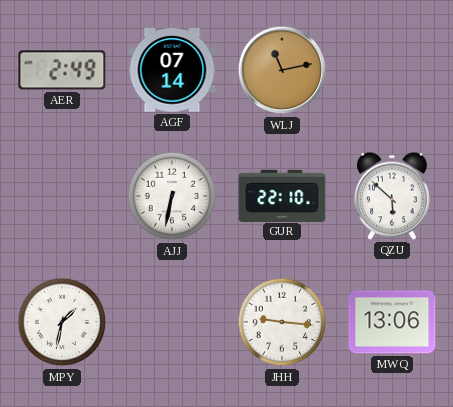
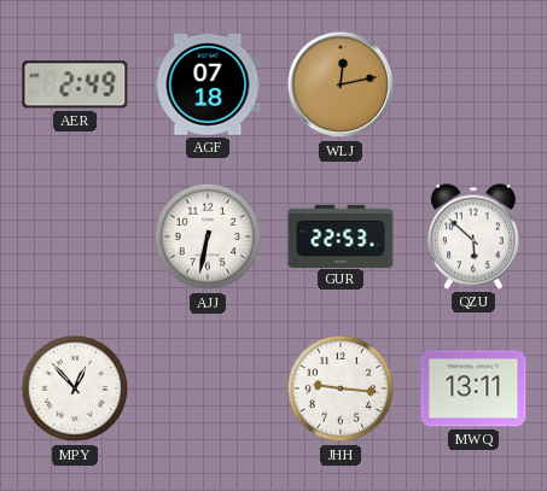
AGF: 07:14 -> 07:18
WLJ: 11:13 -> 12:13
GUR: 22:10 -> 22:53
MPY: 1:32 -> 12:53
MWQ: 13:06 -> 13:11
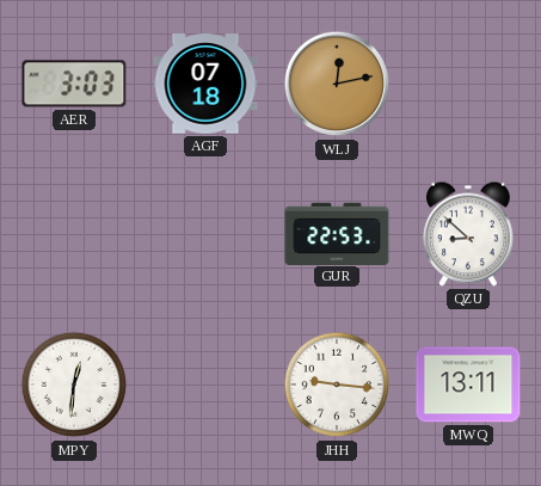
AER: 2:49 -> 3:03
AJJ: 6:32 -> none
QZU: 5:52 -> 8:52
MPY: 12:53 -> 12:31
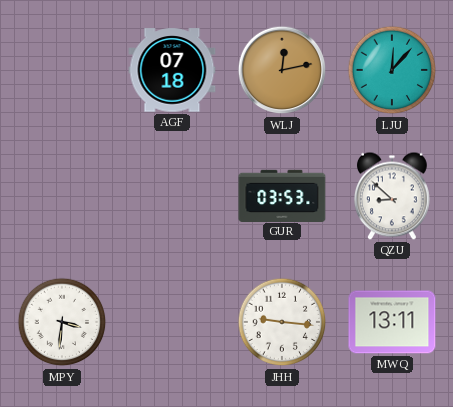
AER: 3:03 -> none
LJU: none -> 12:07
GUR: 22:53 -> 03:53
MPY: 12:31 -> 3:31
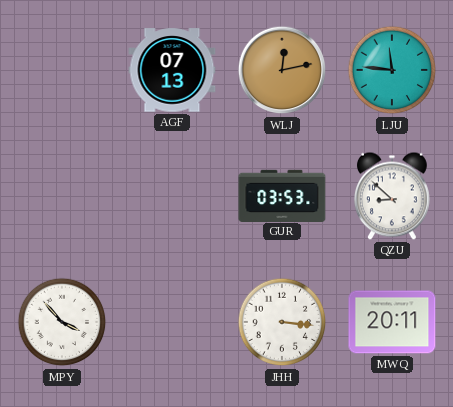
AGF: 07:18 -> 07:13
LJU: 12:07 -> 11:46
MPY: 3:31 -> 3:53
JHH: 9:16 -> 3:16
MWQ: 13:11 -> 20:11
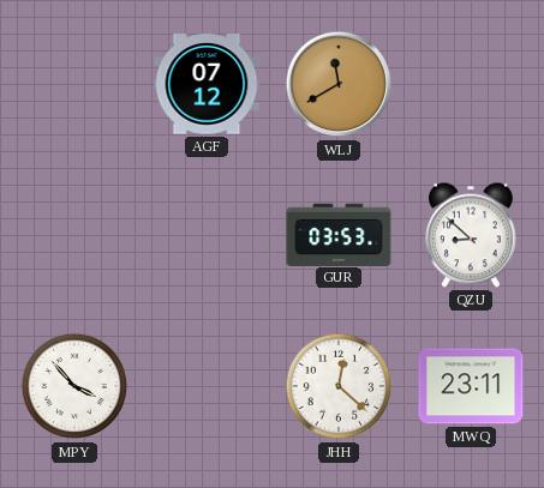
AGF: 07:13 -> 07:12
WLJ: 12:13 -> 11:40
LJU: 11:46 -> none
JHH: 3:16 -> 12:22
MWQ: 20:11 -> 23:11
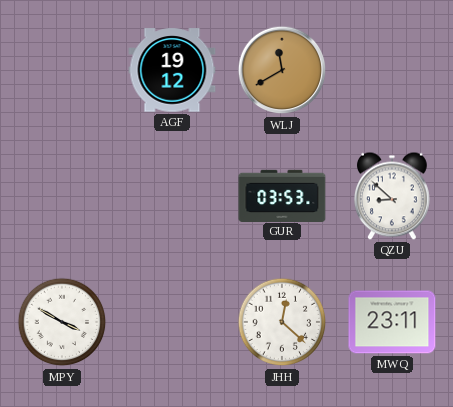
AGF: 07:12 -> 19:12
MPY: 3:53 -> 3:50
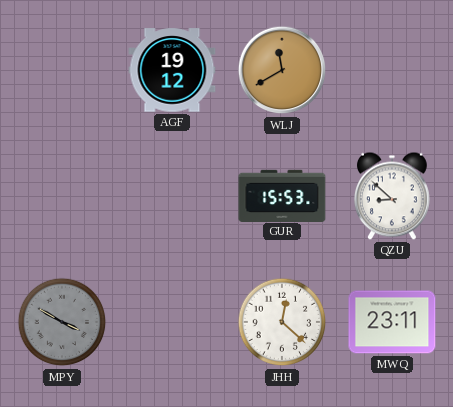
GUR: 03:53 -> 15:53
MPY dial: white -> grey
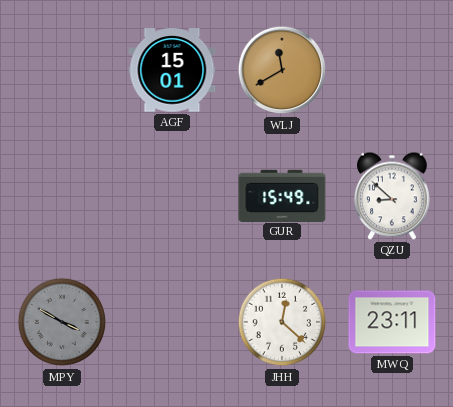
AGF: 19:12 -> 15:01
GUR: 15:53 -> 15:49
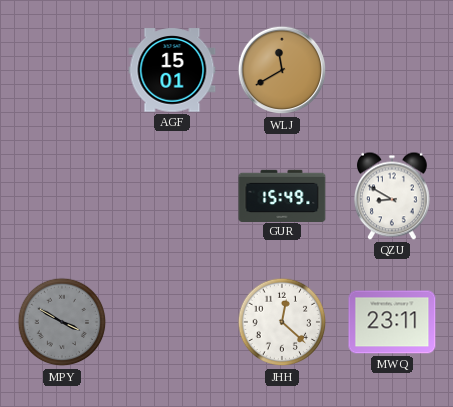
QZU: 8:52 -> 8:50
